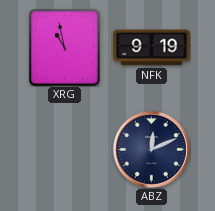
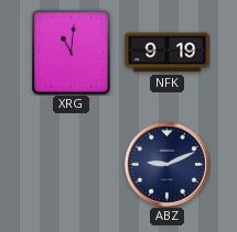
XRG: 10:58 -> 11:01
ABZ: 12:11 -> 9:11
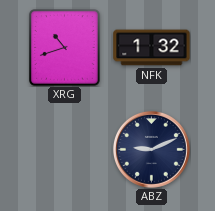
XRG: 11:01 -> 10:42
NFK: 9:19 -> 1:32
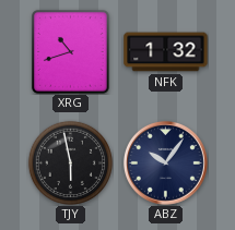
TJY: none -> 5:58
ABZ: 9:11 -> 10:06
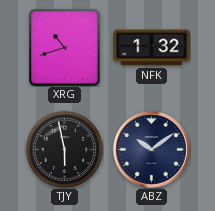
ABZ: 10:06 -> 10:09
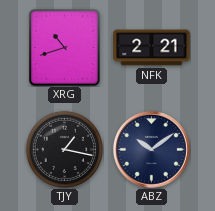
NFK: 1:32 -> 2:21
TJY: 5:58 -> 1:17
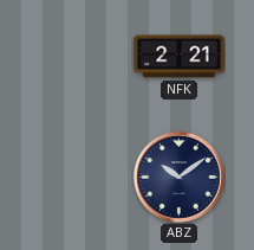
XRG: 10:42 -> none
TJY: 1:17 -> none
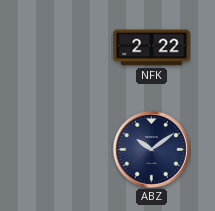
NFK: 2:21 -> 2:22
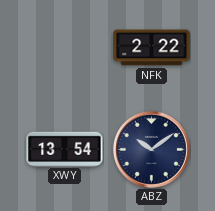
XWY: none -> 13:54
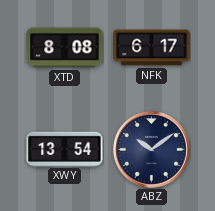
XTD: none -> 8:08
NFK: 2:22 -> 6:17
